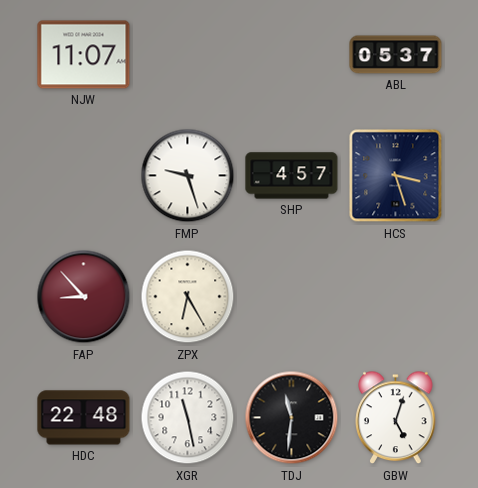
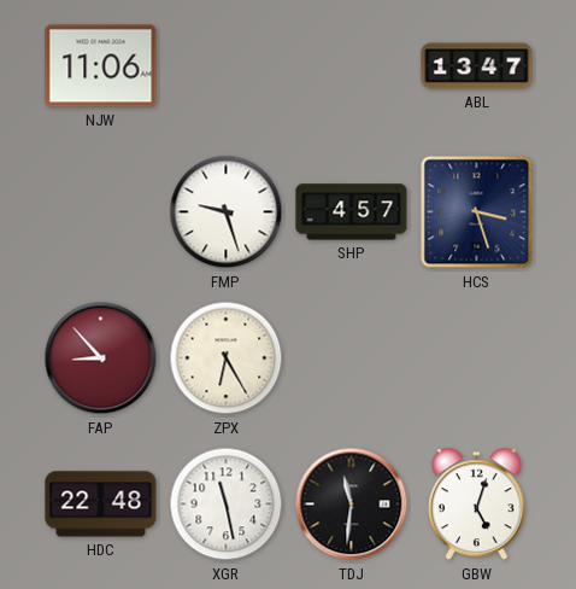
NJW: 11:07 -> 11:06
ABL: 05:37 -> 13:47
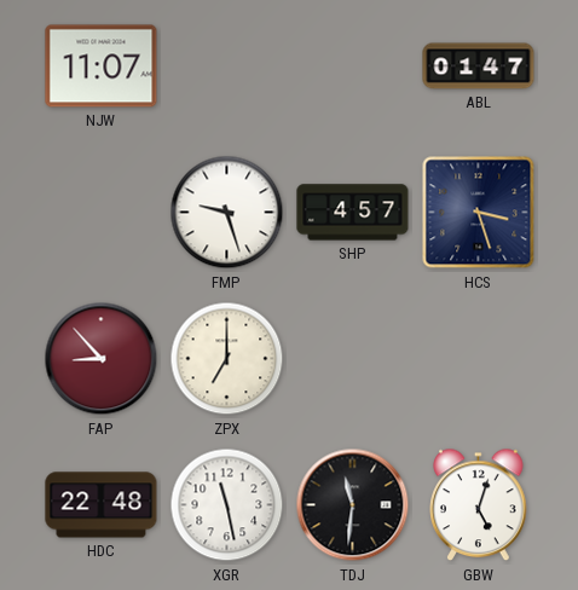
NJW: 11:06 -> 11:07
ABL: 13:47 -> 01:47
ZPX: 6:25 -> 7:00
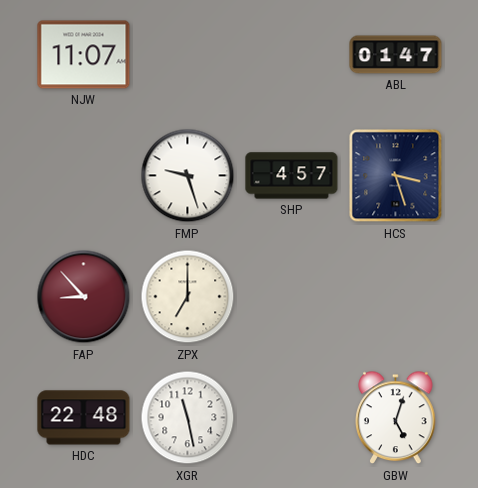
TDJ: 11:31 -> none
